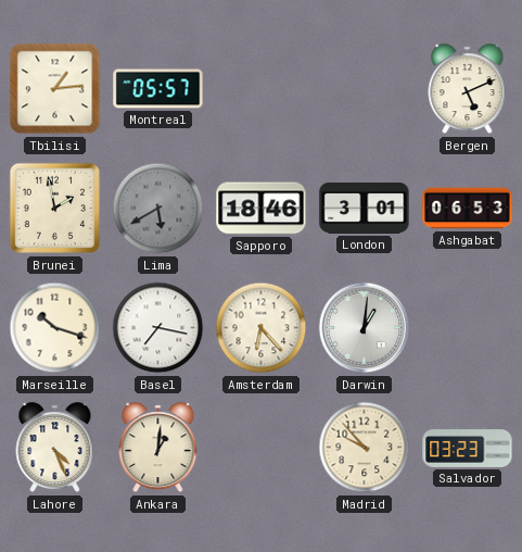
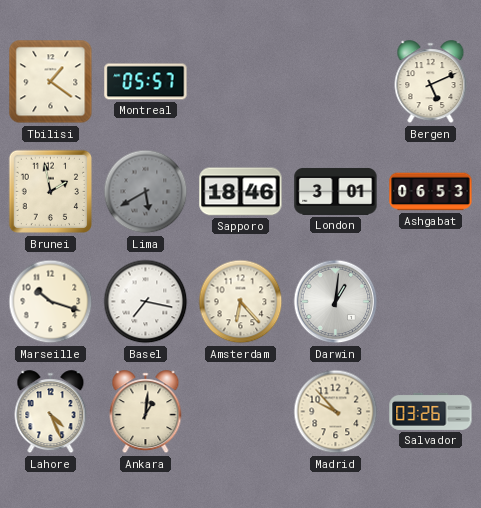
Tbilisi: 1:14 -> 1:21
Salvador: 03:23 -> 03:26
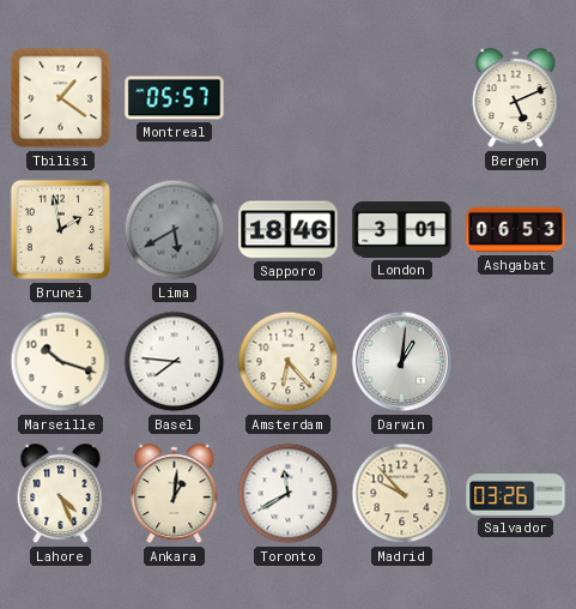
Basel: 7:17 -> 7:46
Toronto: none -> 11:40
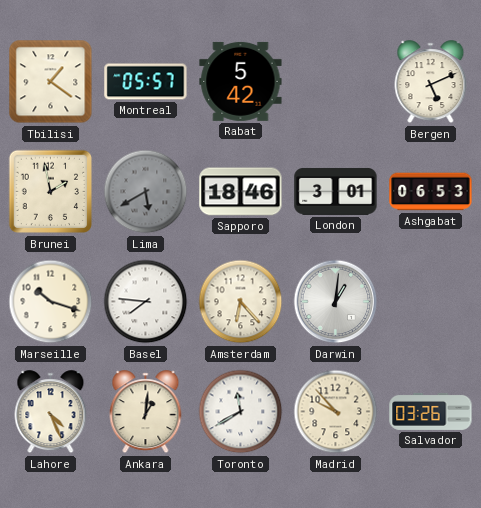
Rabat: none -> 5:42
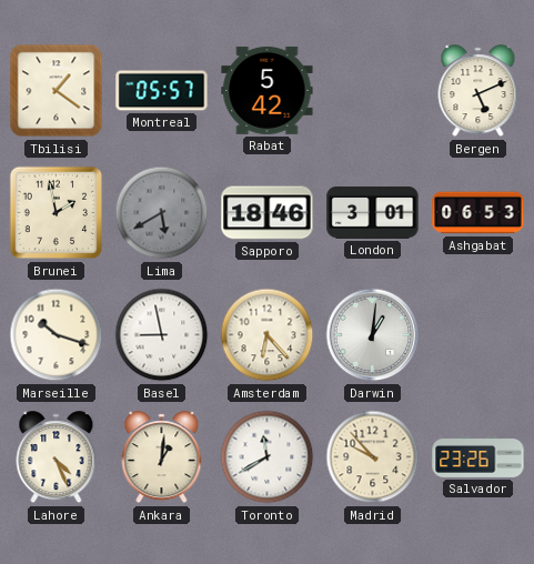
Basel: 7:46 -> 8:58
Salvador: 03:26 -> 23:26
